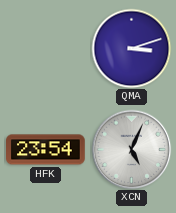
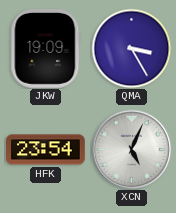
JKW: none -> 19:09
QMA: 3:12 -> 3:25
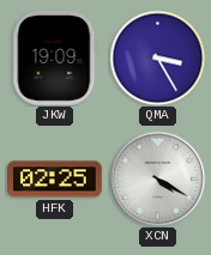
HFK: 23:54 -> 02:25
XCN: 5:04 -> 4:20
